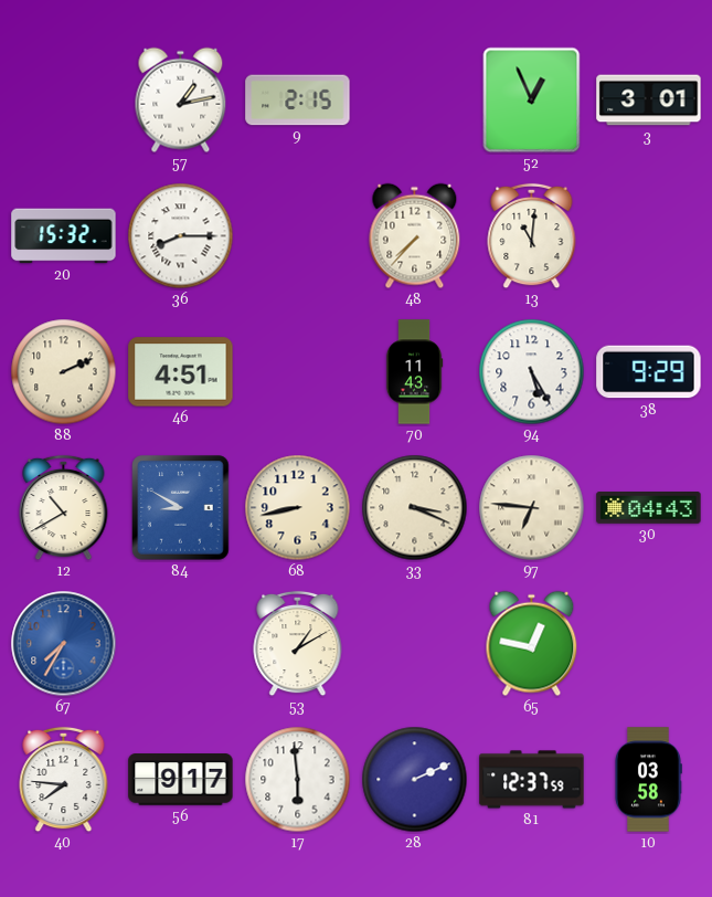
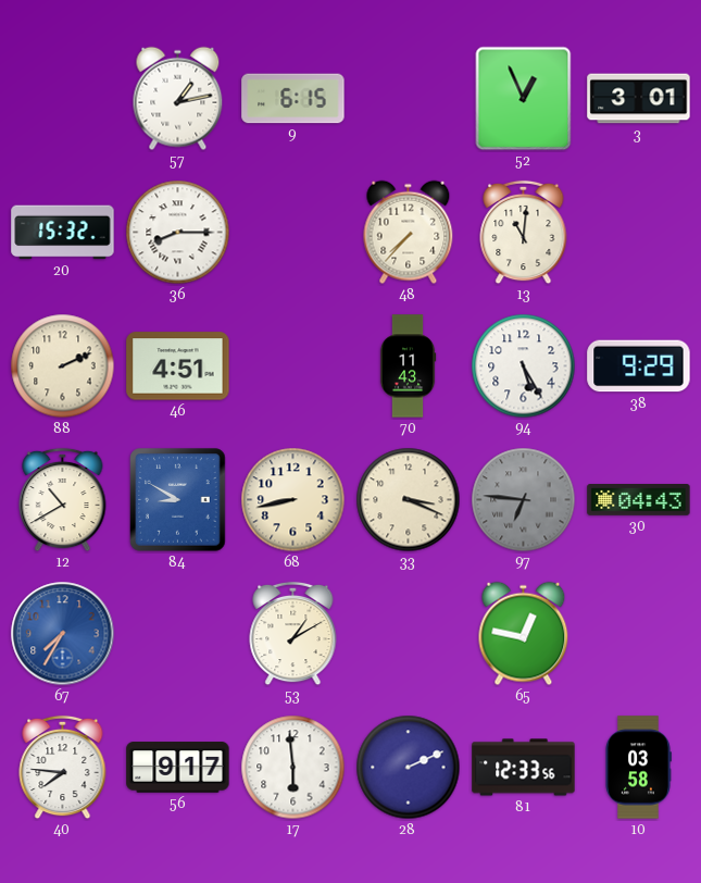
9: 2:15 -> 6:15
97 dial: cream -> grey
81: 12:37 -> 12:33
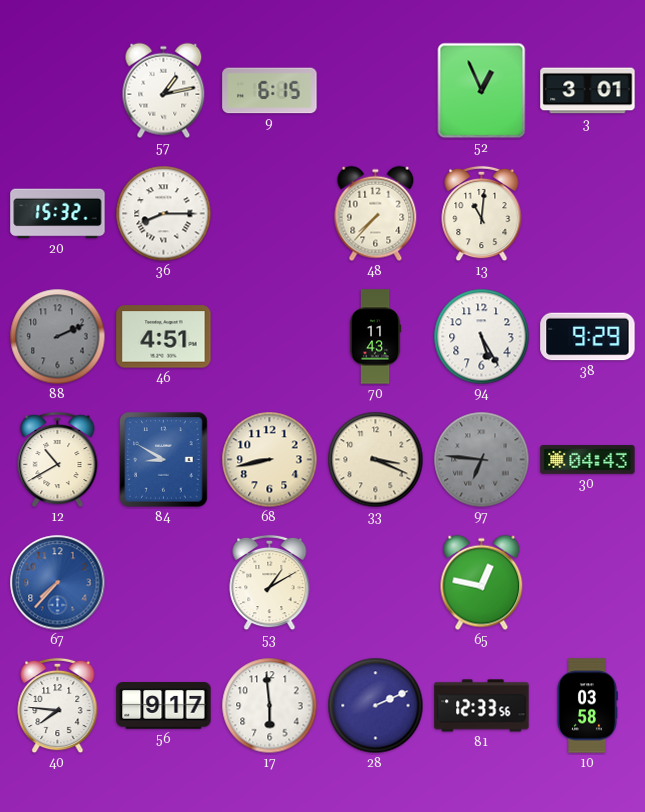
88 dial: cream -> grey
67: 7:35 -> 7:37
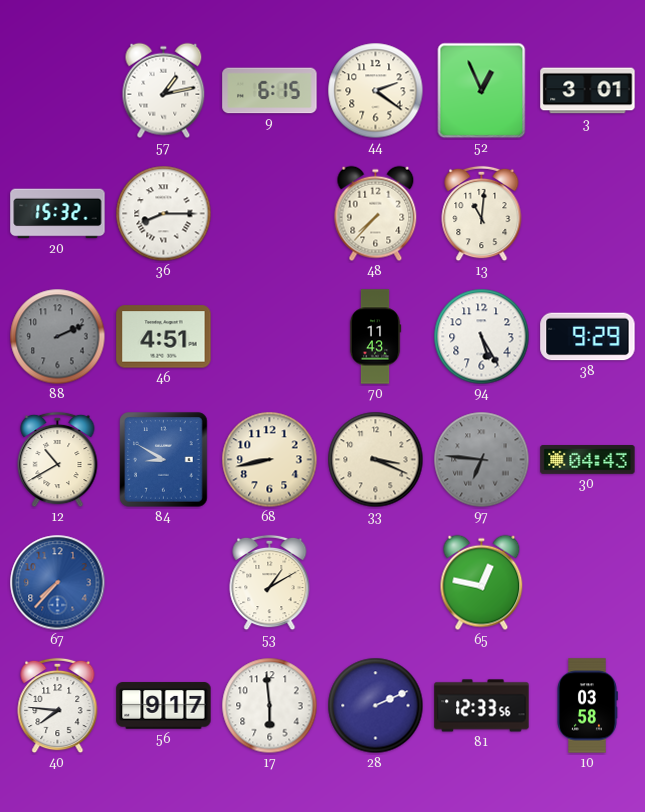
44: none -> 2:21
